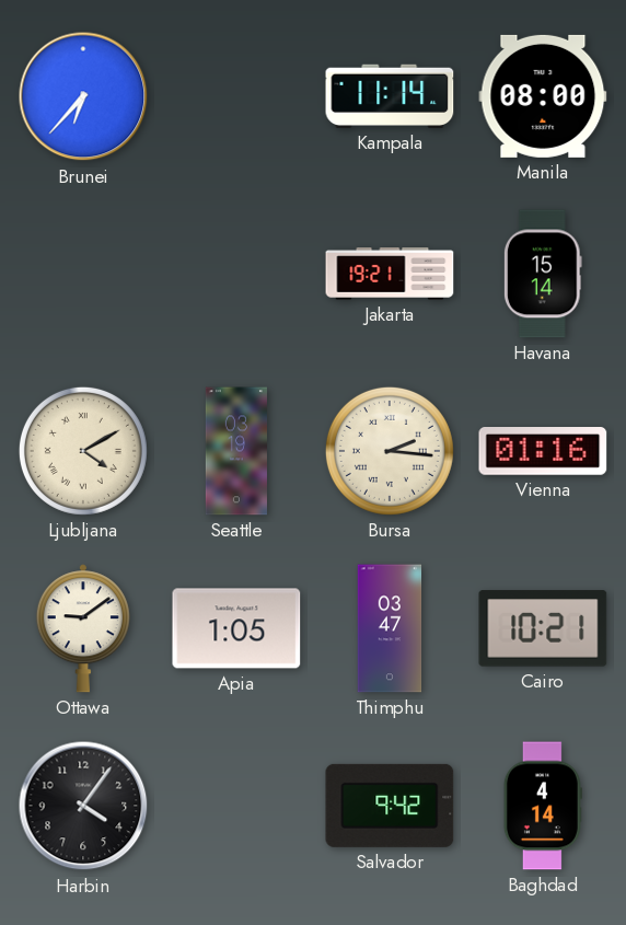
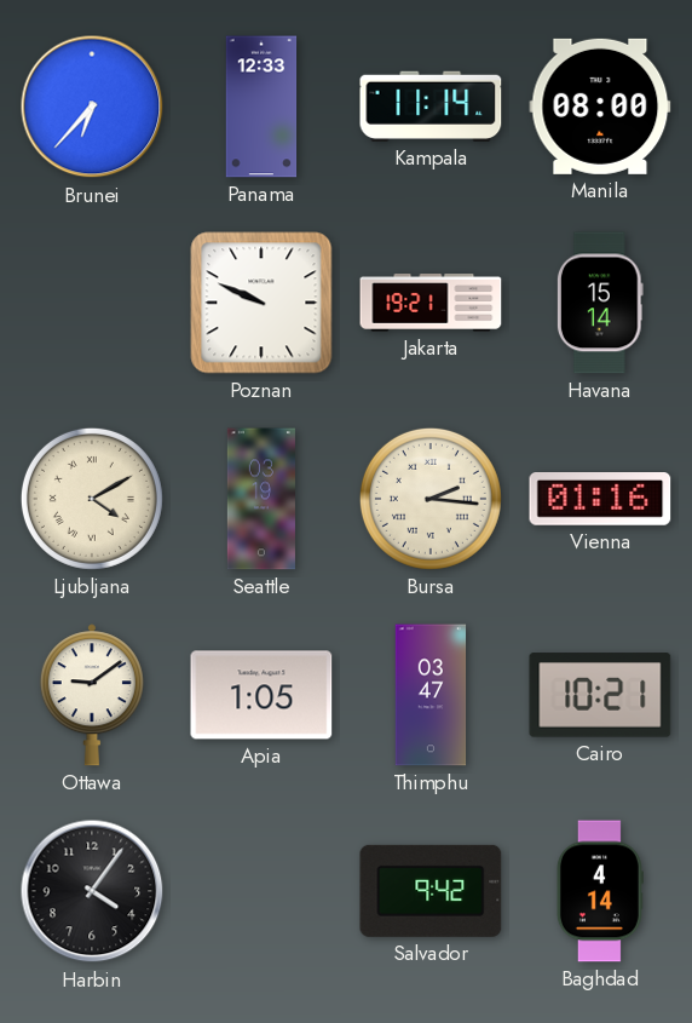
Panama: none -> 12:33
Poznan: none -> 9:49
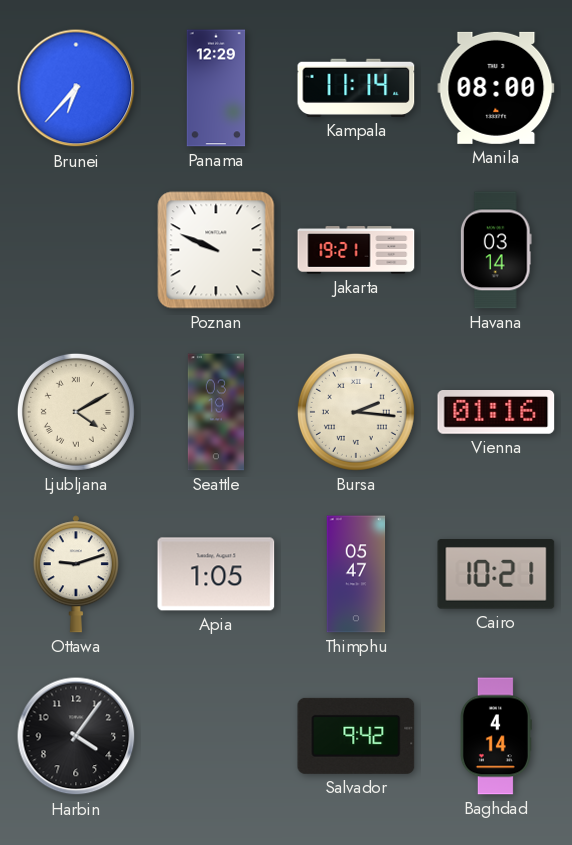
Panama: 12:33 -> 12:29
Havana: 15:14 -> 03:14
Ottawa: 9:09 -> 9:12
Thimphu: 03:47 -> 05:47
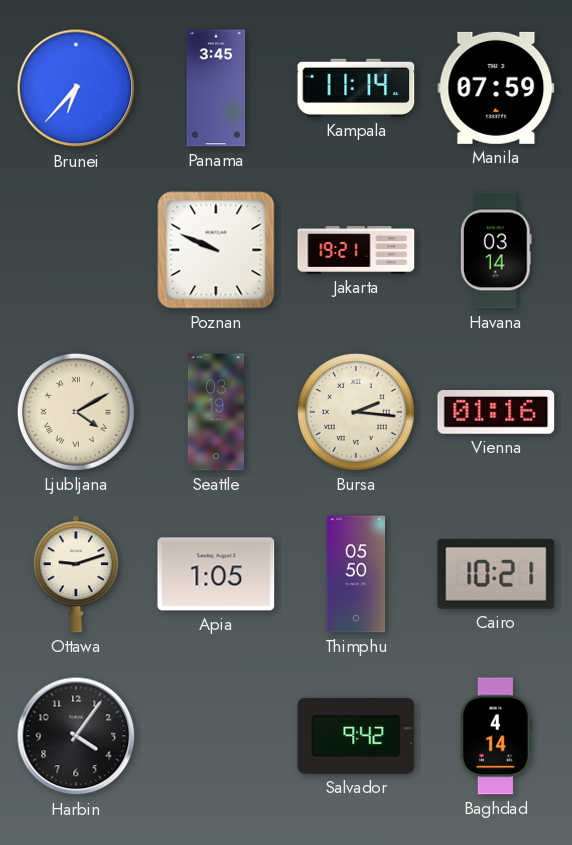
Panama: 12:29 -> 3:45
Manila: 08:00 -> 07:59
Thimphu: 05:47 -> 05:50
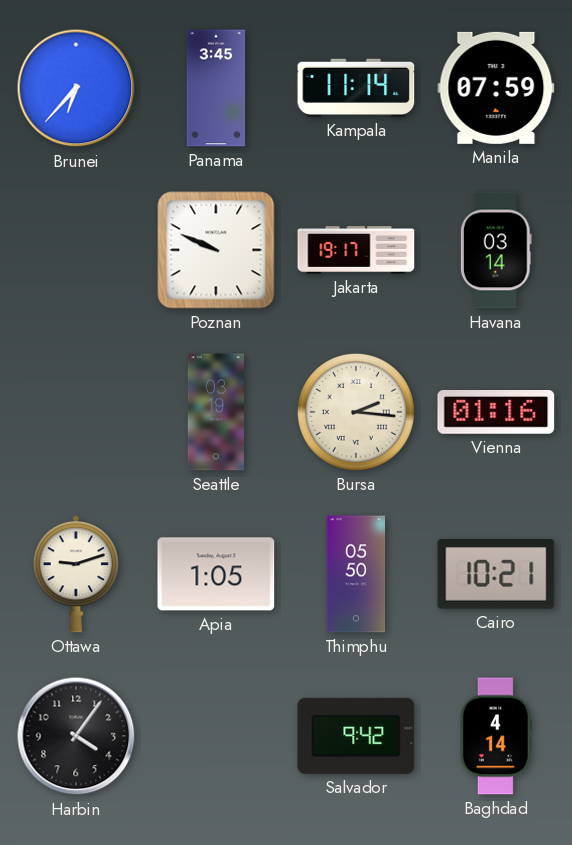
Jakarta: 19:21 -> 19:17
Ljubljana: 4:10 -> none
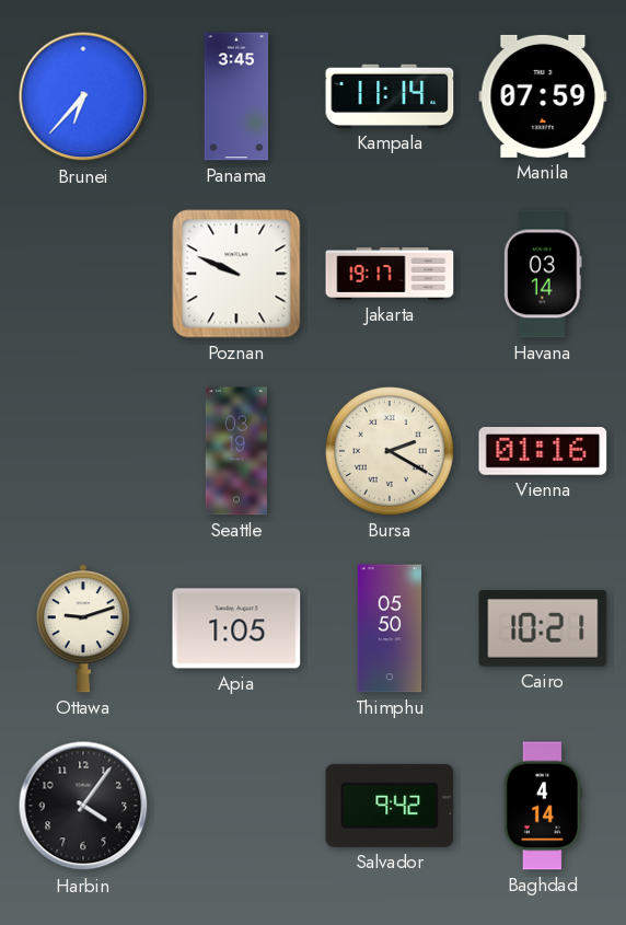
Bursa: 2:16 -> 2:20
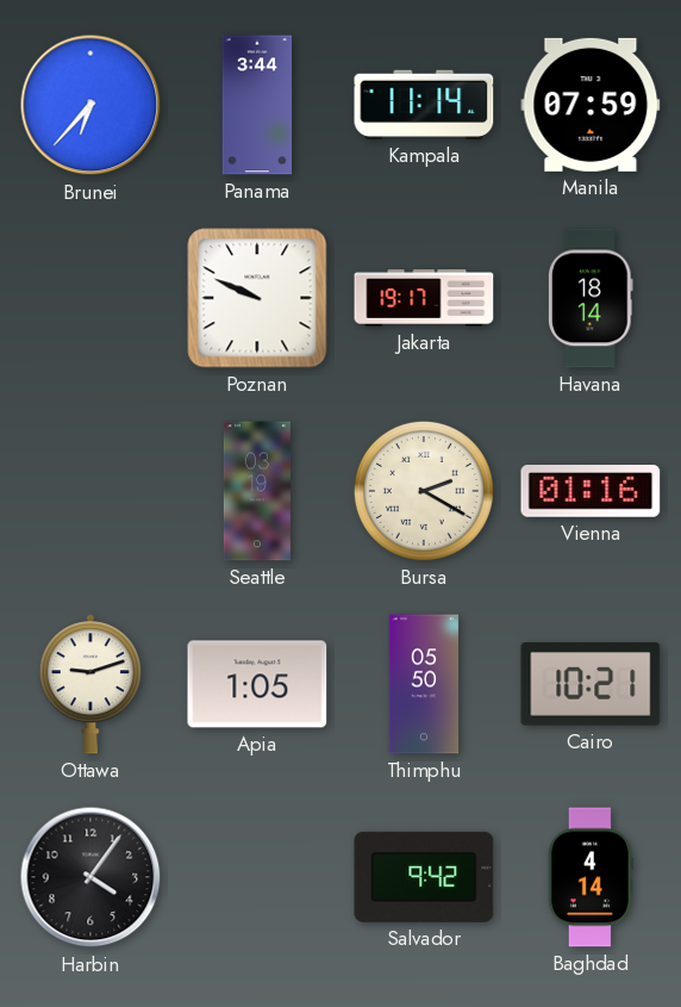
Panama: 3:45 -> 3:44
Havana: 03:14 -> 18:14
